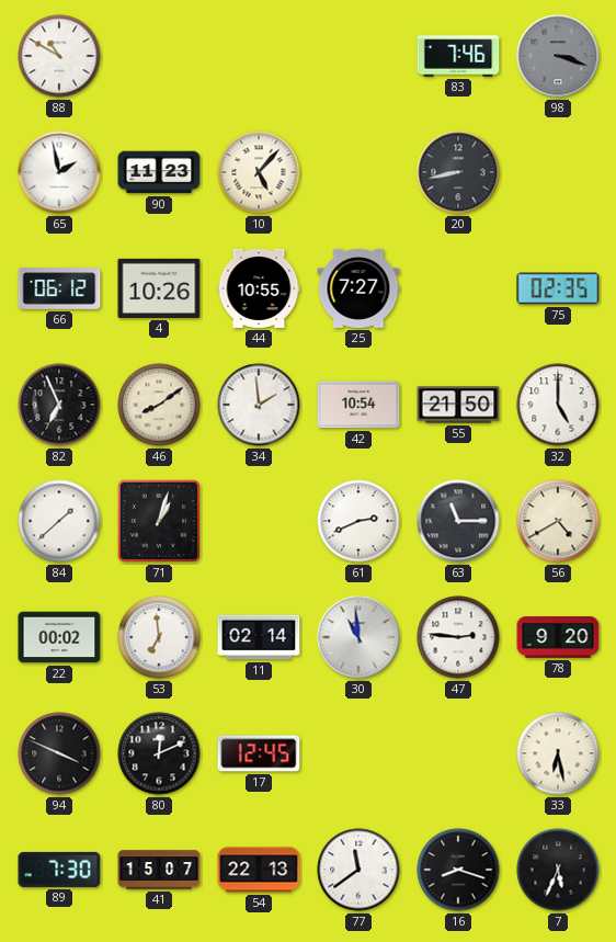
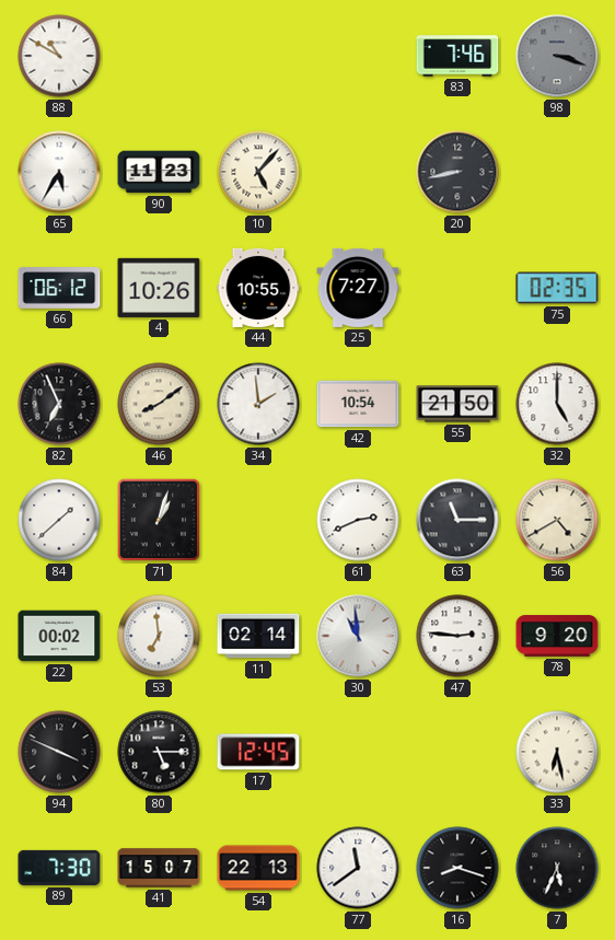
65: 1:58 -> 5:35
80: 12:11 -> 5:15
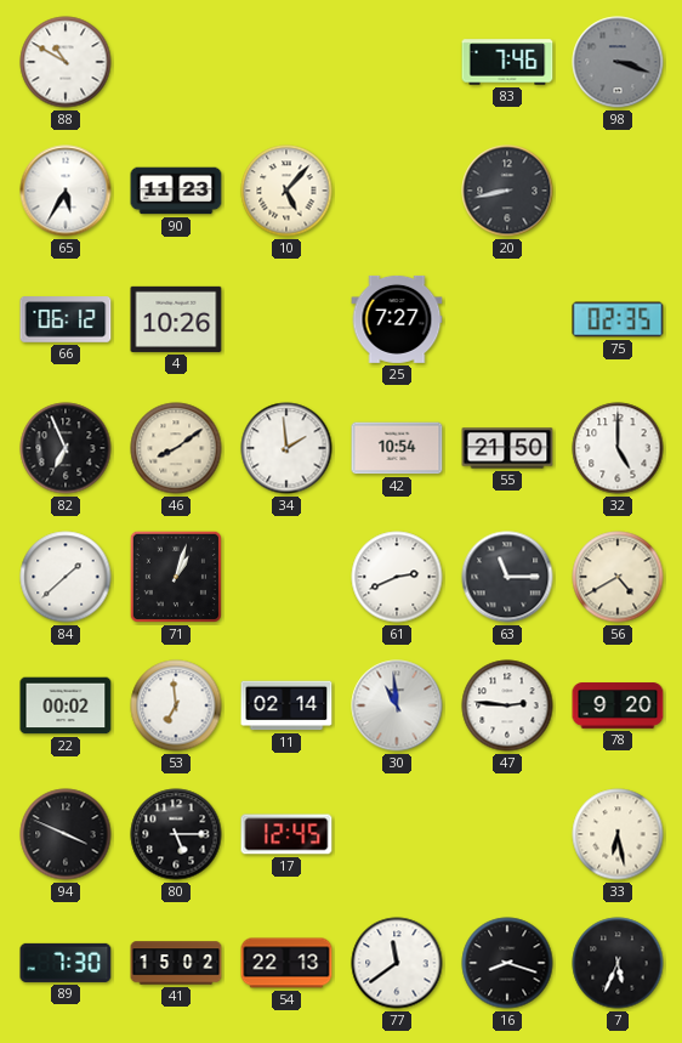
44: 10:55 -> none
41: 15:07 -> 15:02
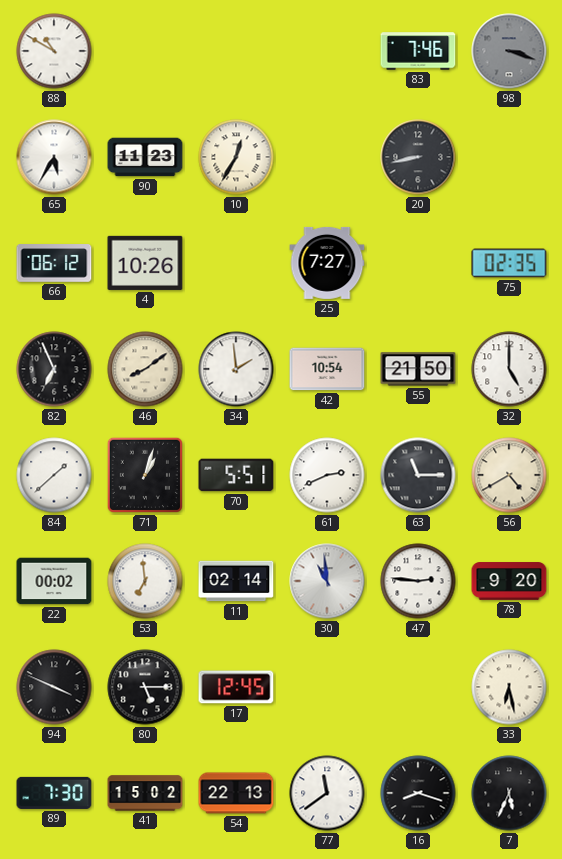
10: 5:07 -> 12:35
70: none -> 5:51
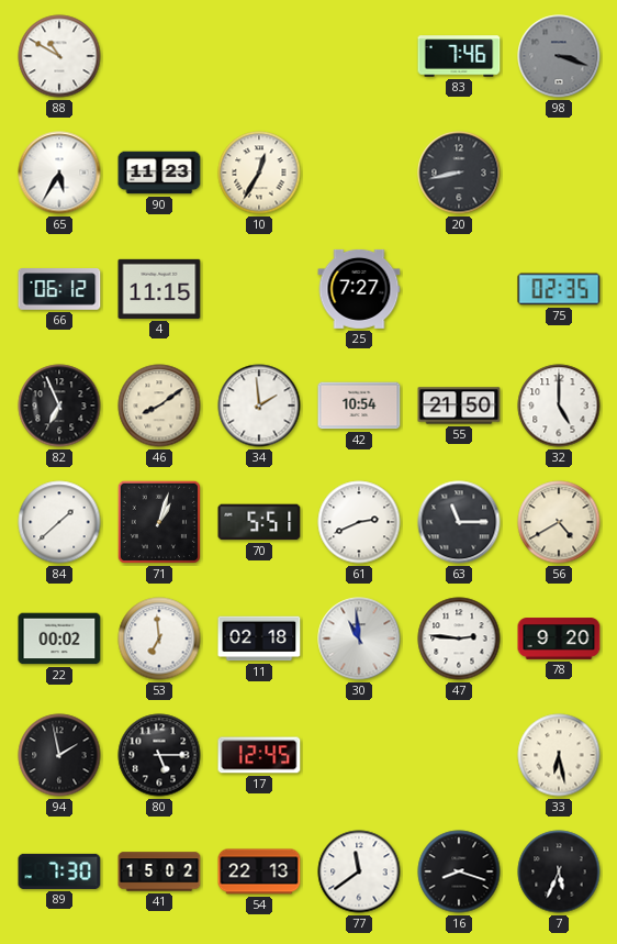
4: 10:26 -> 11:15
11: 02:14 -> 02:18
94: 3:49 -> 1:58
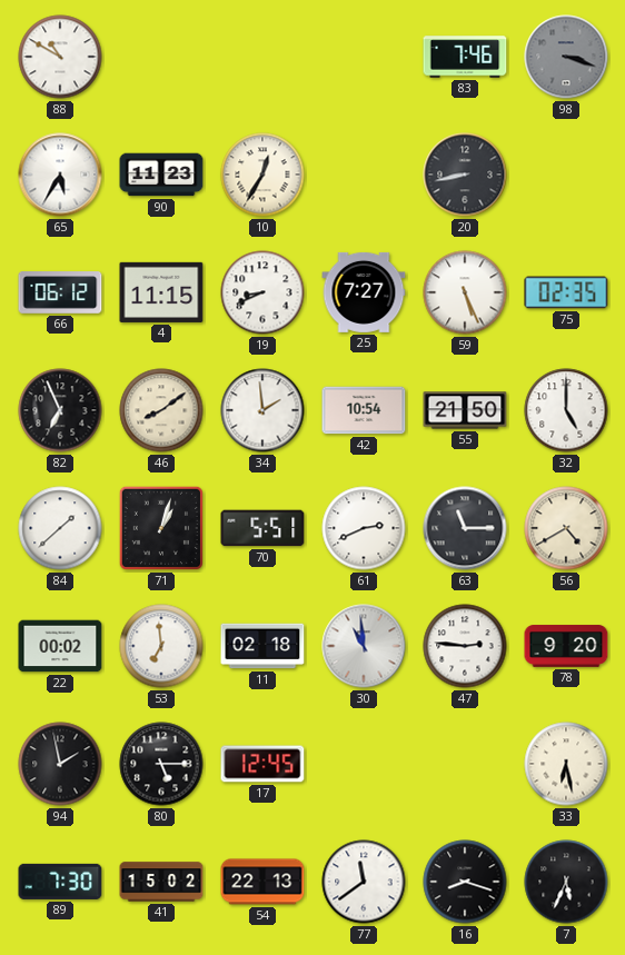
19: none -> 8:41
59: none -> 5:26
